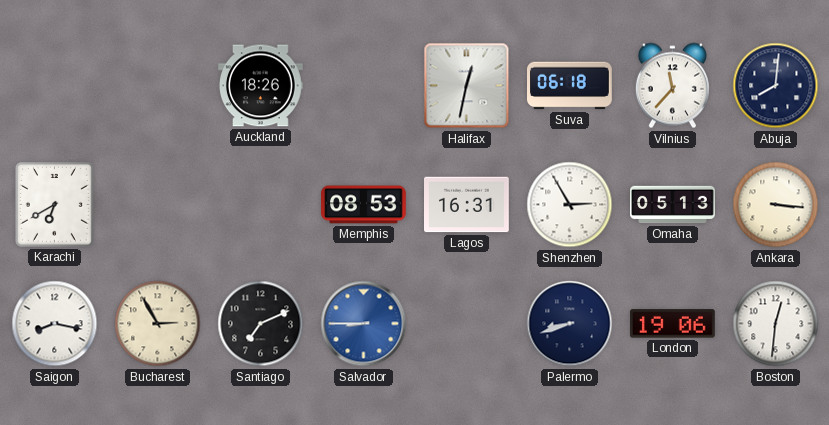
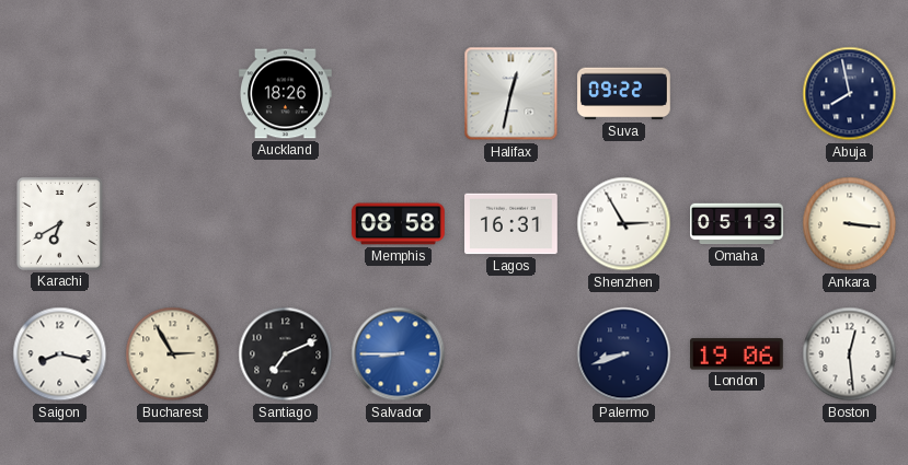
Suva: 06:18 -> 09:22
Vilnius: 11:37 -> none
Abuja: 8:01 -> 7:58
Memphis: 08:53 -> 08:58
Boston: 12:31 -> 12:29
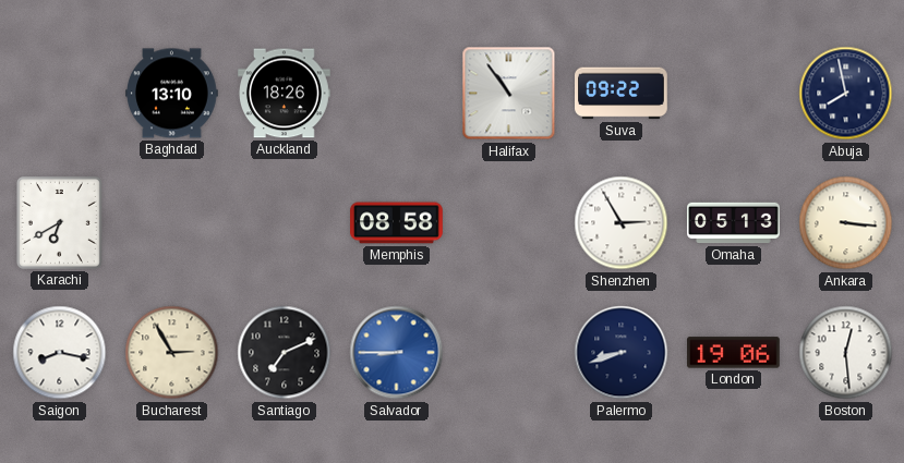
Baghdad: none -> 13:10
Halifax: 12:32 -> 10:54
Lagos: 16:31 -> none
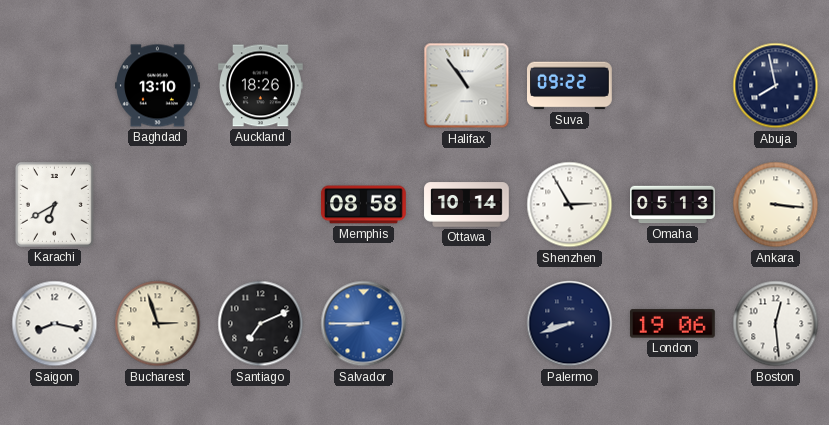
Ottawa: none -> 10:14
Bucharest: 2:55 -> 2:57
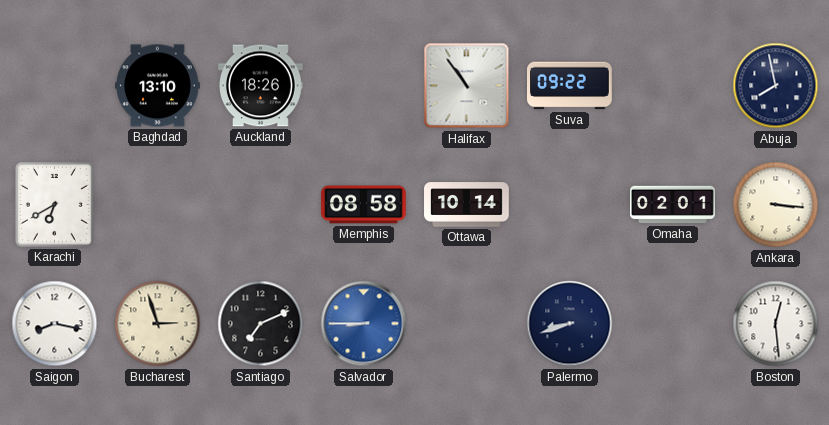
Shenzhen: 2:55 -> none
Omaha: 05:13 -> 02:01
London: 19:06 -> none
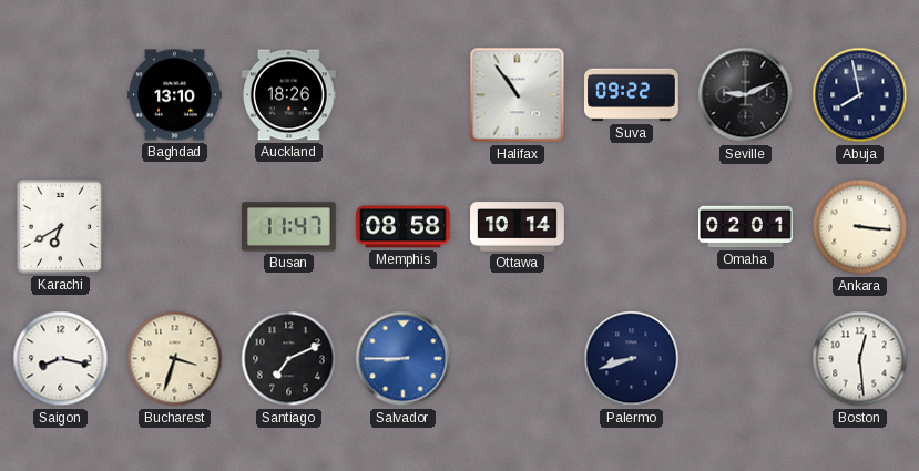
Seville: none -> 9:11
Busan: none -> 11:47
Bucharest: 2:57 -> 3:33
